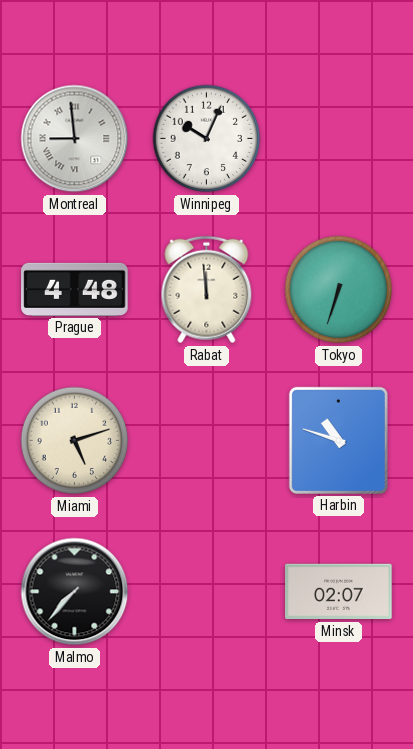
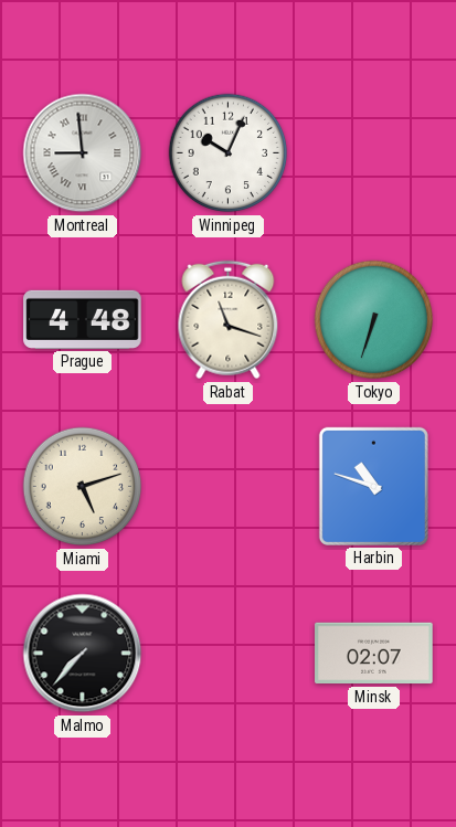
Rabat: 11:59 -> 11:18
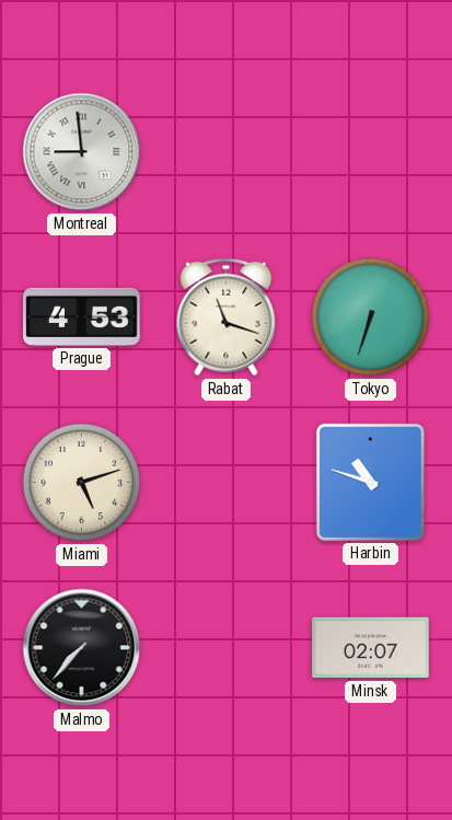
Winnipeg: 10:04 -> none
Prague: 4:48 -> 4:53
